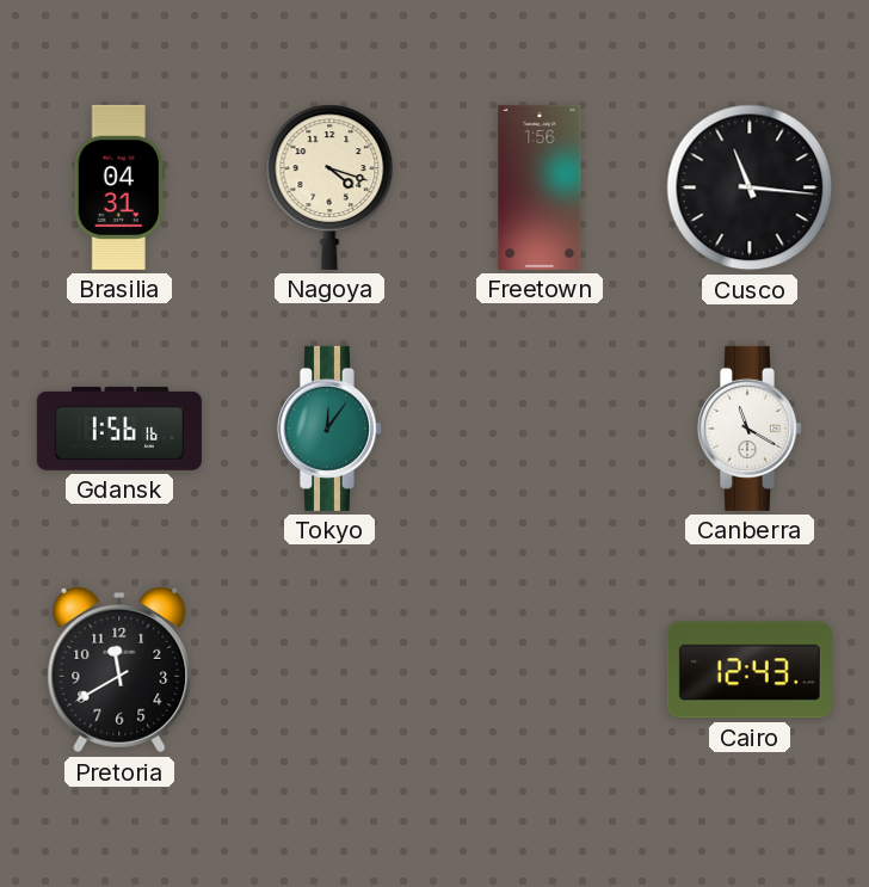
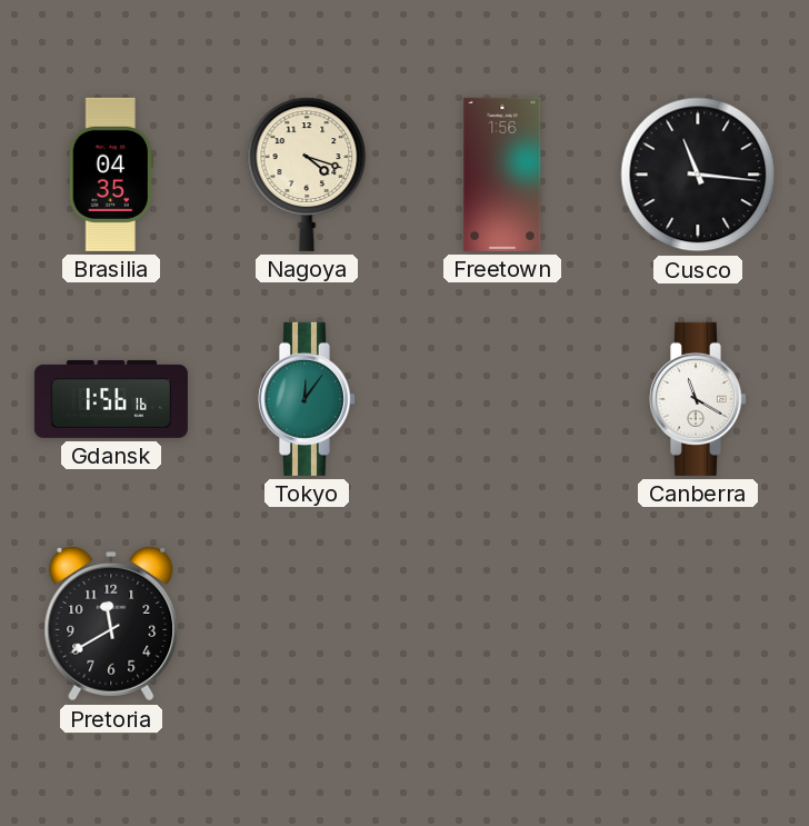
Brasilia: 04:31 -> 04:35
Cairo: 12:43 -> none
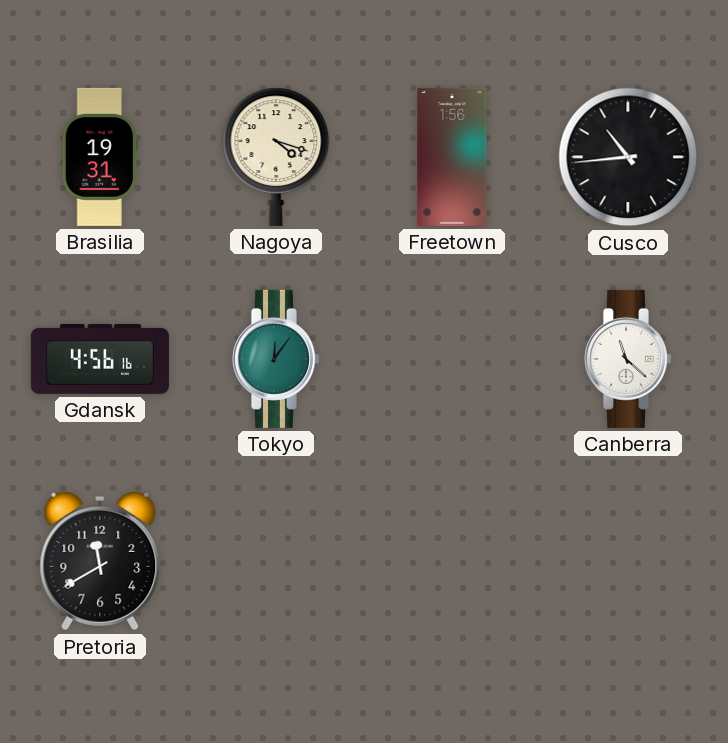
Brasilia: 04:35 -> 19:31
Cusco: 11:16 -> 10:44
Gdansk: 1:56 -> 4:56
Canberra: 11:20 -> 11:22
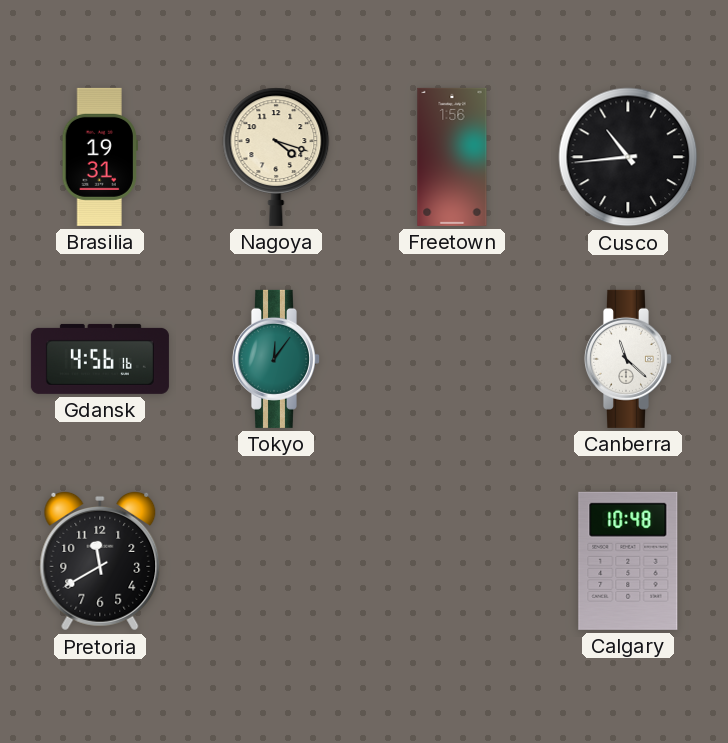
Calgary: none -> 10:48
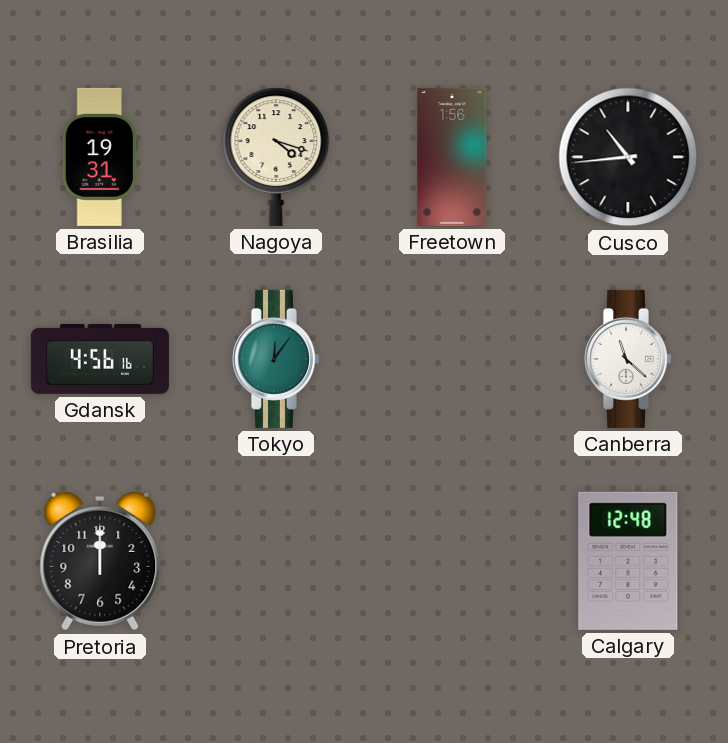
Pretoria: 11:40 -> 12:00
Calgary: 10:48 -> 12:48
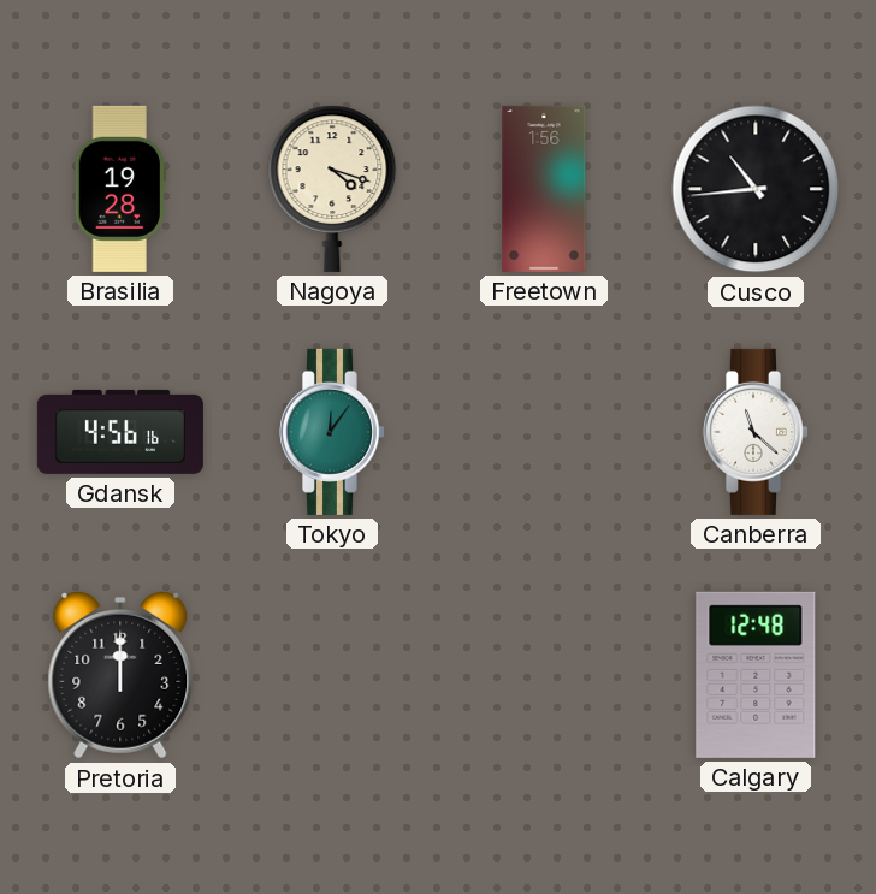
Brasilia: 19:31 -> 19:28
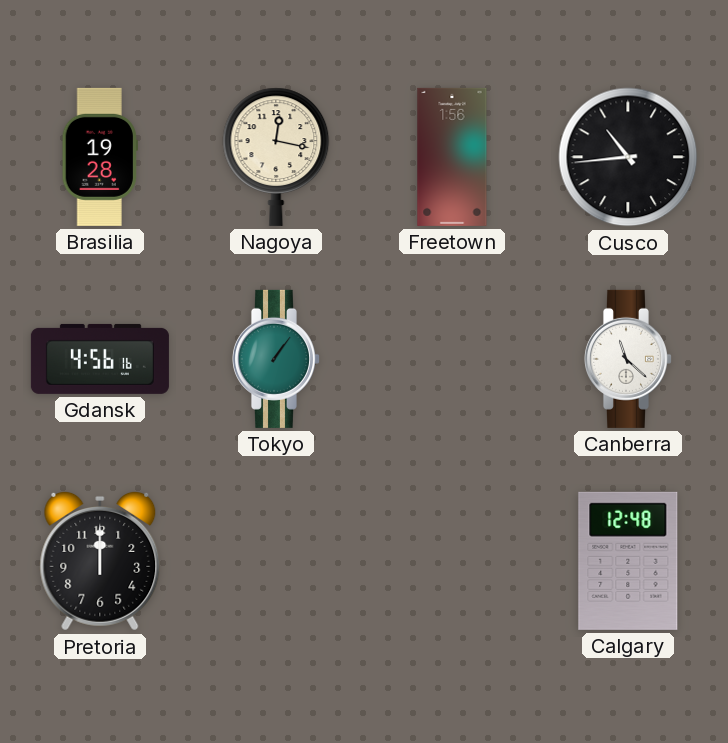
Nagoya: 4:18 -> 12:17
Tokyo: 12:06 -> 1:06
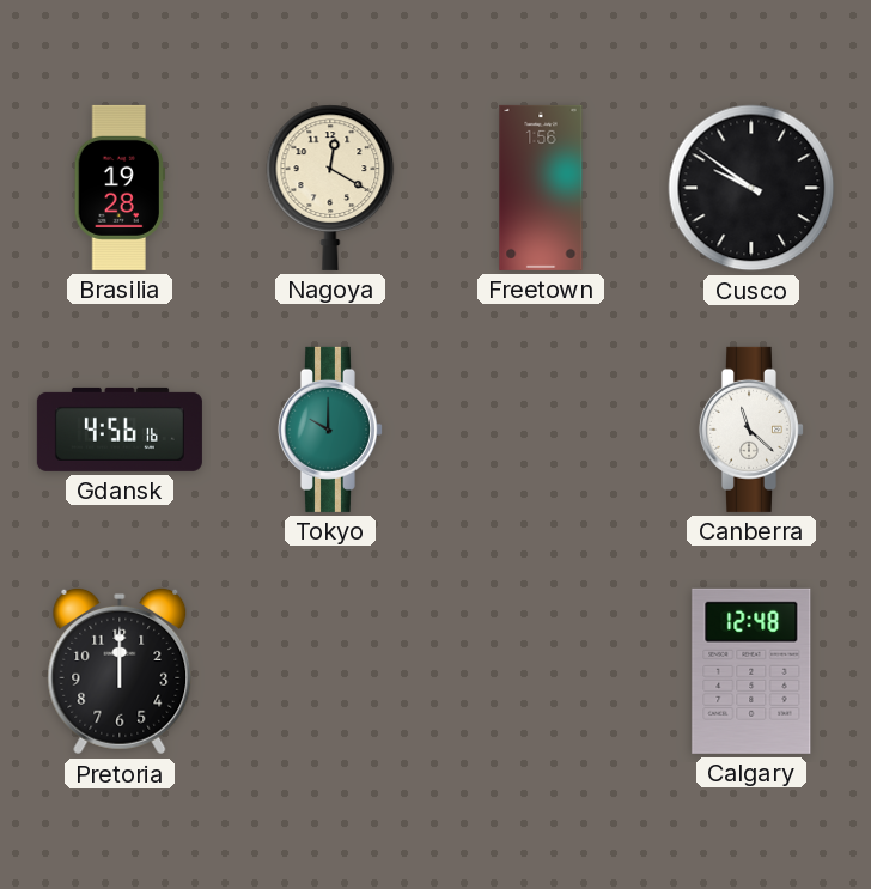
Nagoya: 12:17 -> 12:20
Cusco: 10:44 -> 9:51
Tokyo: 1:06 -> 10:00
